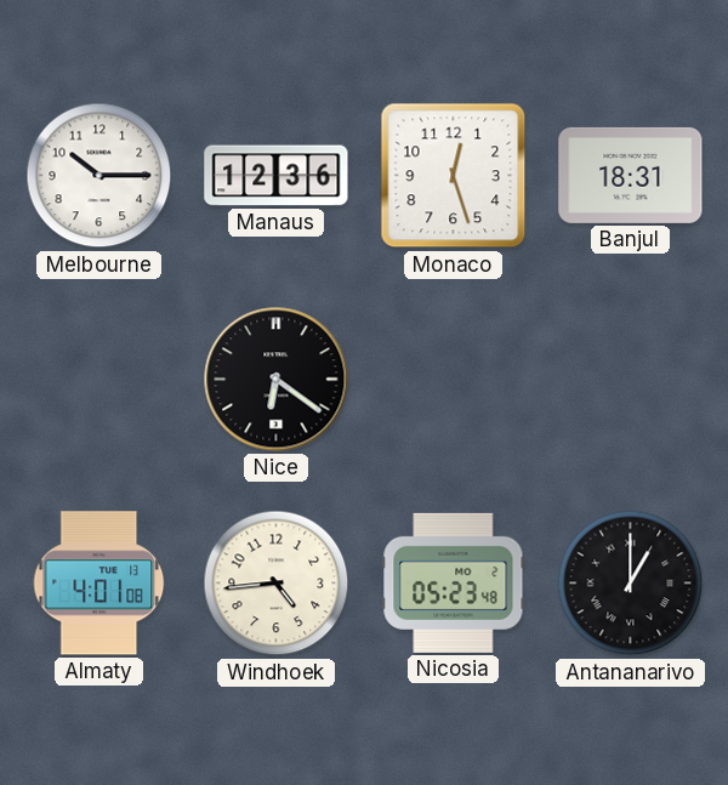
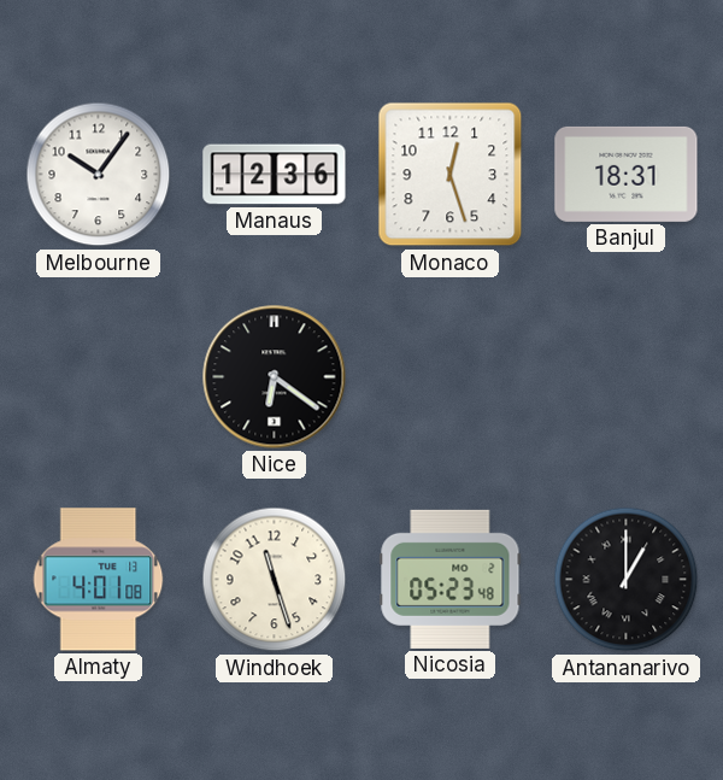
Melbourne: 10:15 -> 10:06
Windhoek: 4:44 -> 11:27
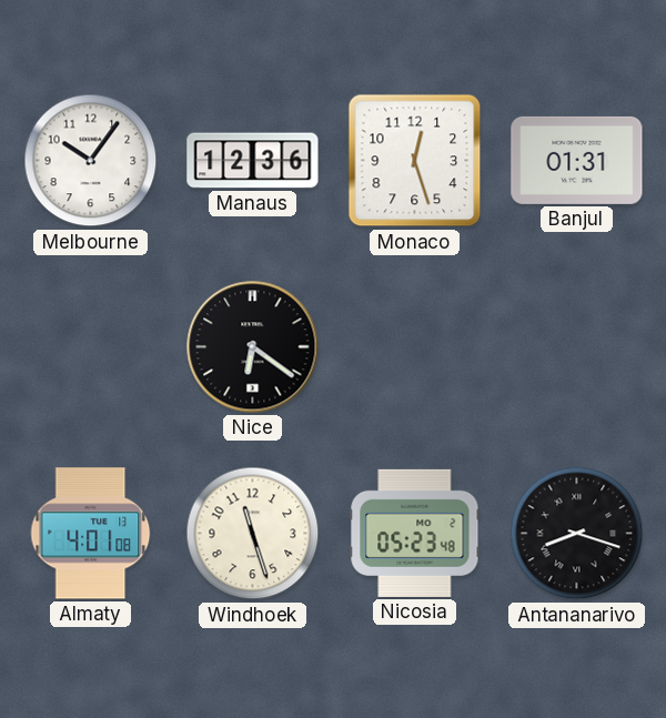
Banjul: 18:31 -> 01:31
Antananarivo: 1:00 -> 8:18
